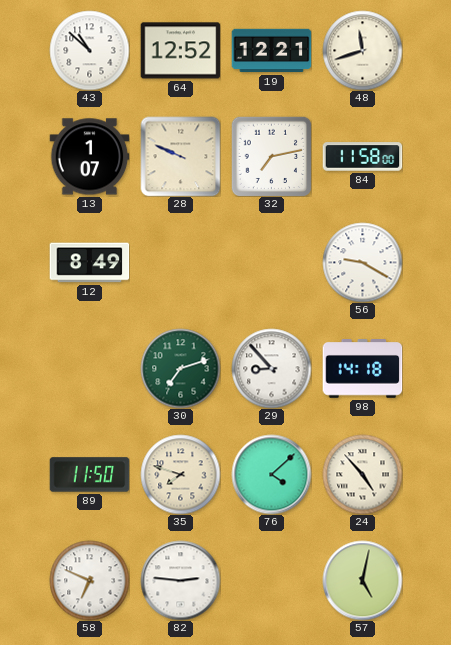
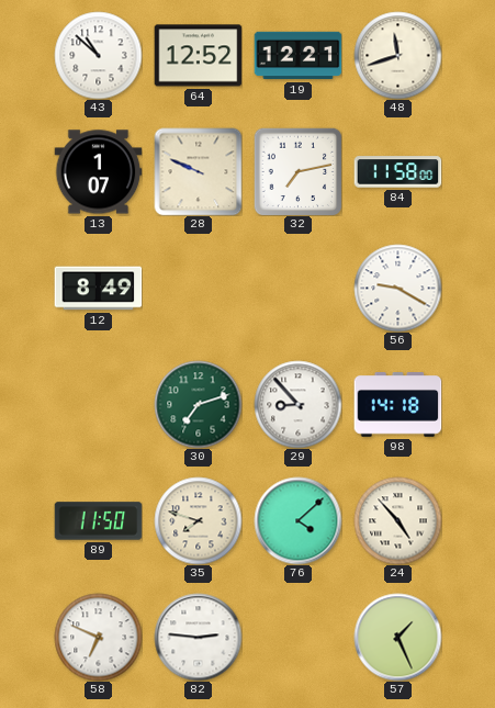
57: 5:02 -> 1:26
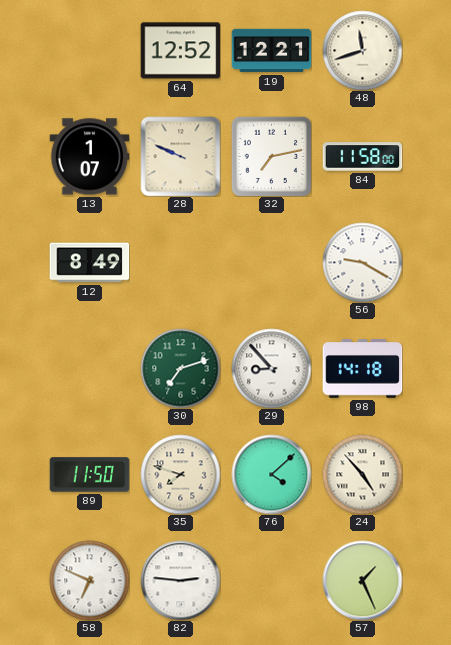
43: 10:52 -> none
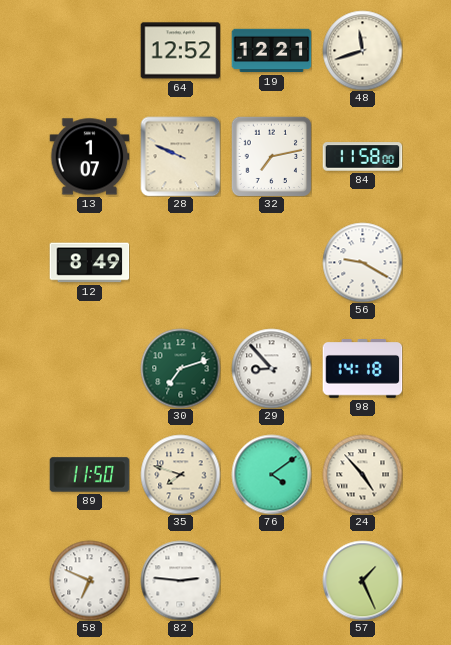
76: 4:08 -> 4:09
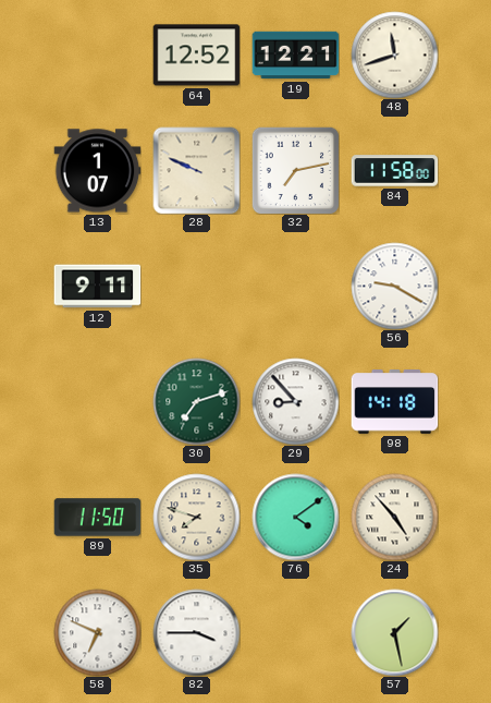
12: 8:49 -> 9:11
82: 2:46 -> 3:45
57: 1:26 -> 1:28
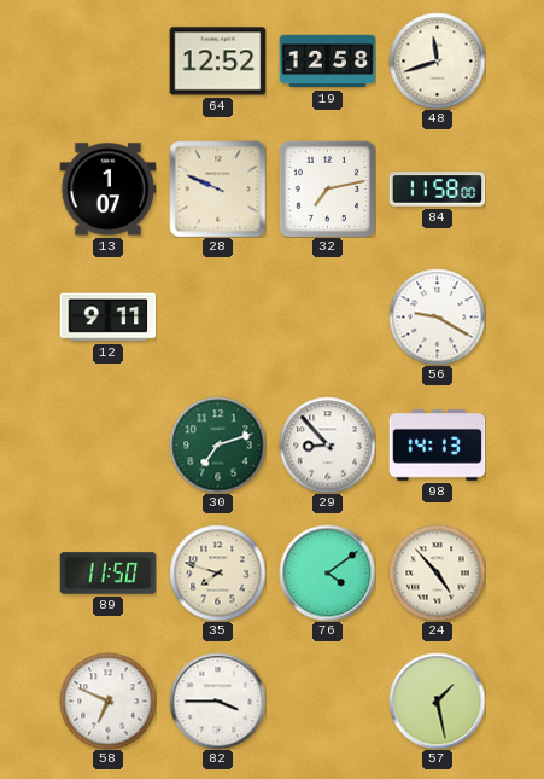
19: 12:21 -> 12:58
98: 14:18 -> 14:13
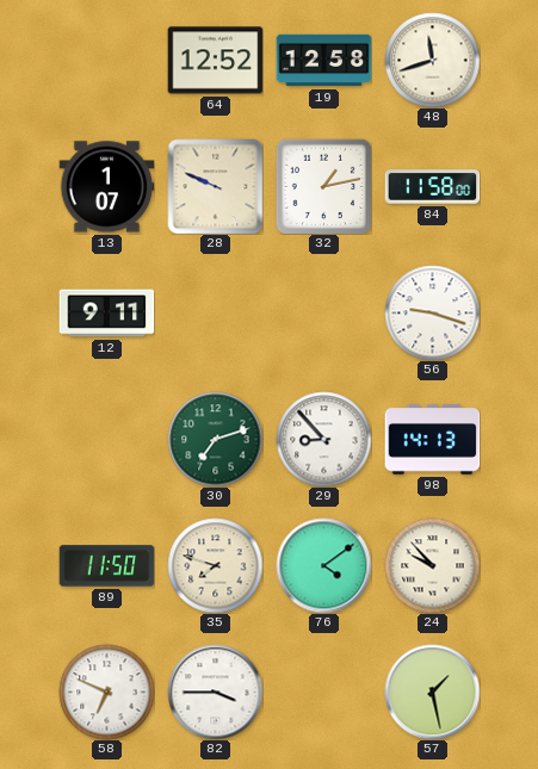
32: 7:13 -> 1:13
56: 9:20 -> 9:18
24: 4:53 -> 9:53
